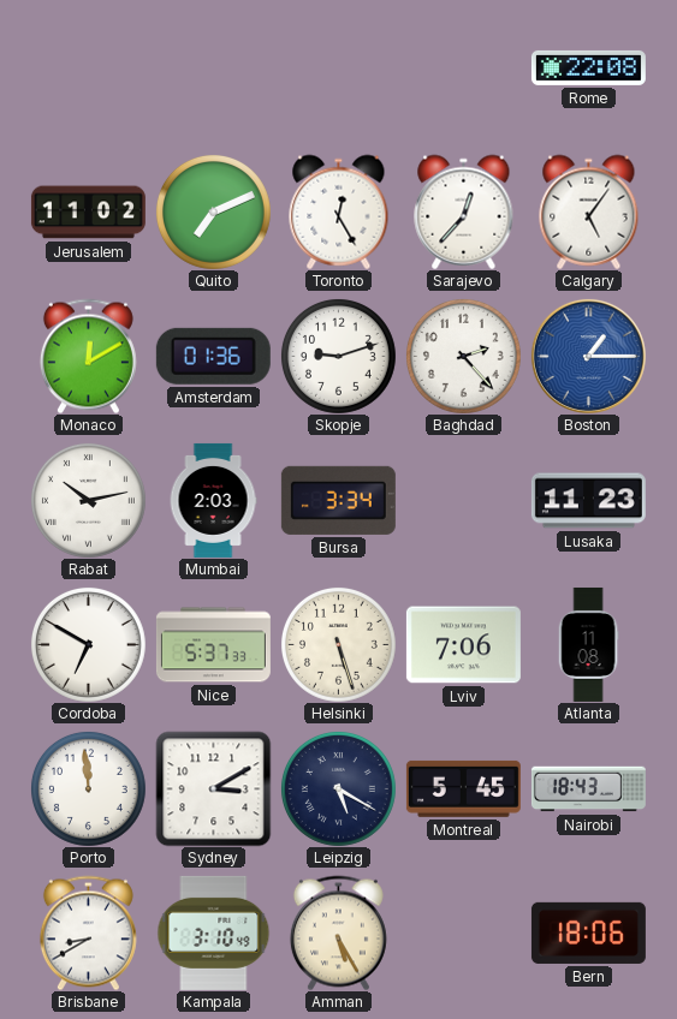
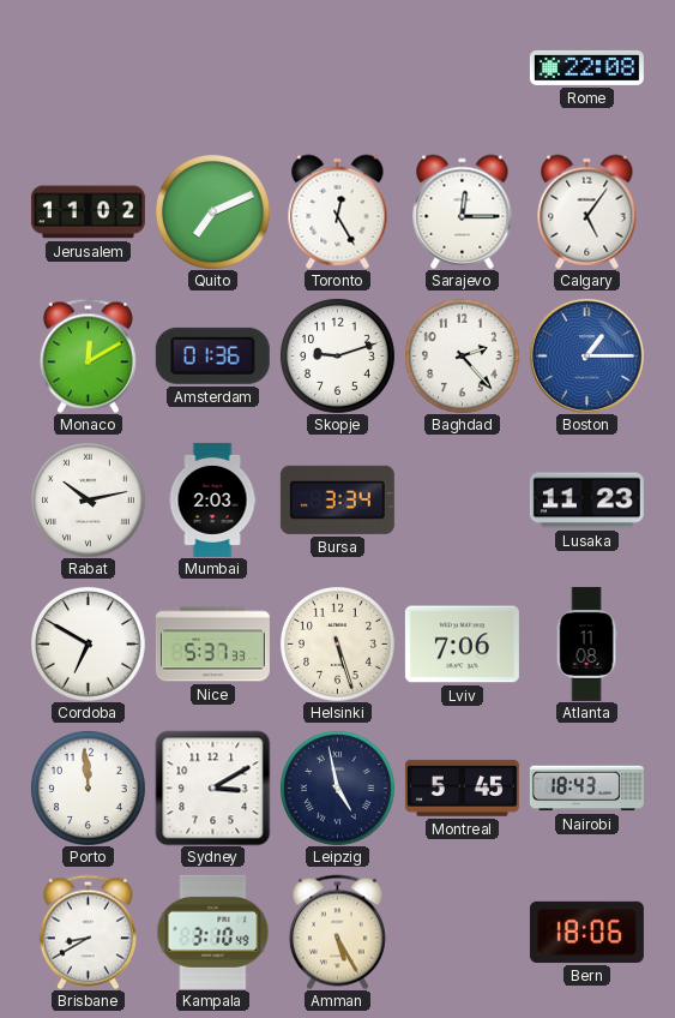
Sarajevo: 12:37 -> 12:15
Leipzig: 5:20 -> 4:58
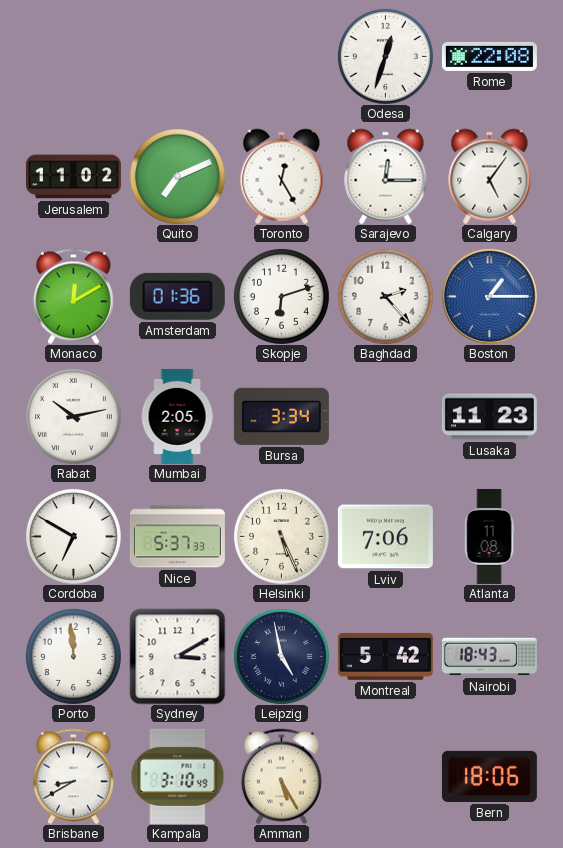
Odesa: none -> 12:33
Skopje: 9:12 -> 6:12
Mumbai: 2:03 -> 2:05
Helsinki: 5:27 -> 5:26
Montreal: 5:45 -> 5:42
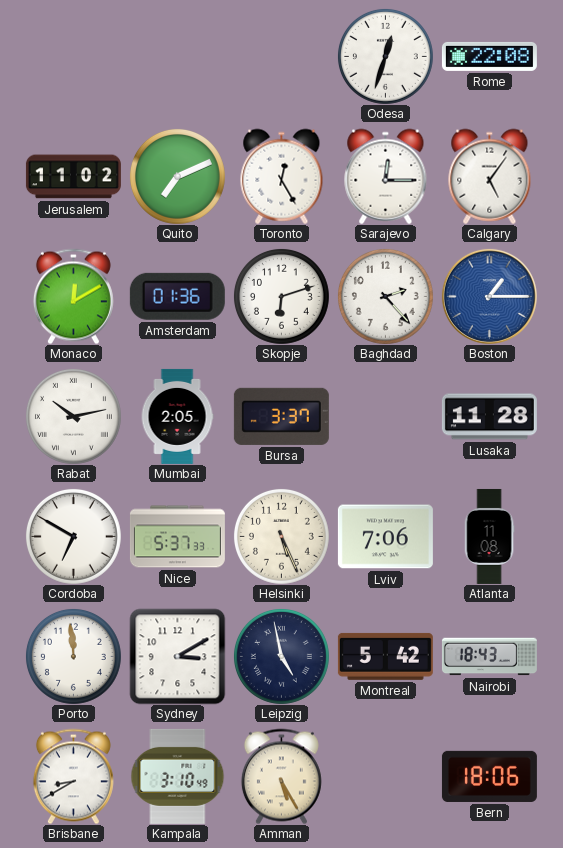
Bursa: 3:34 -> 3:37
Lusaka: 11:23 -> 11:28
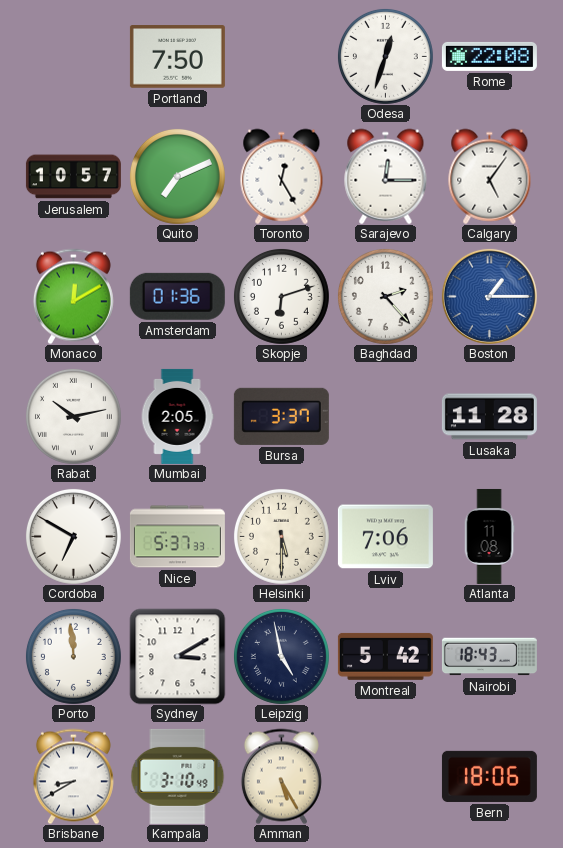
Portland: none -> 7:50
Jerusalem: 11:02 -> 10:57
Helsinki: 5:26 -> 5:30
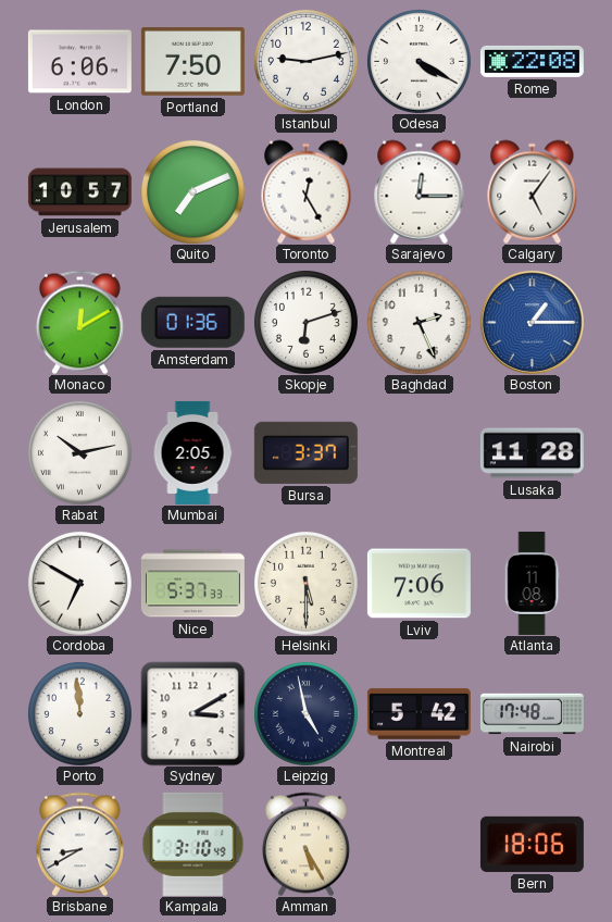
London: none -> 6:06
Istanbul: none -> 9:13
Odesa: 12:33 -> 4:20
Baghdad: 2:23 -> 2:26
Nairobi: 18:43 -> 17:48
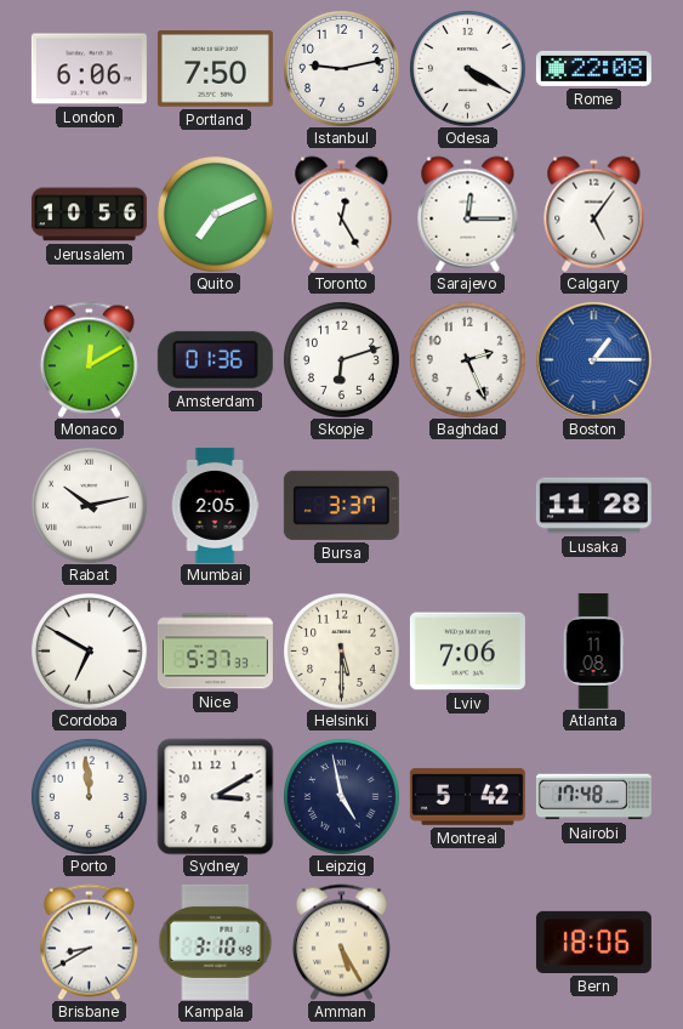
Jerusalem: 10:57 -> 10:56
